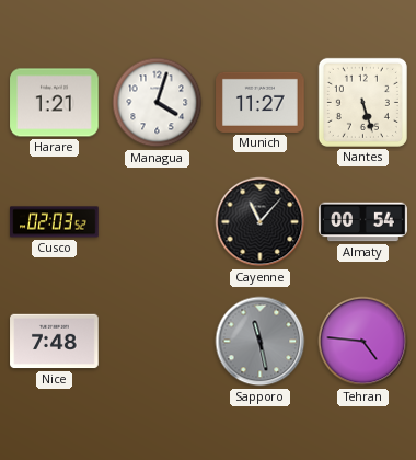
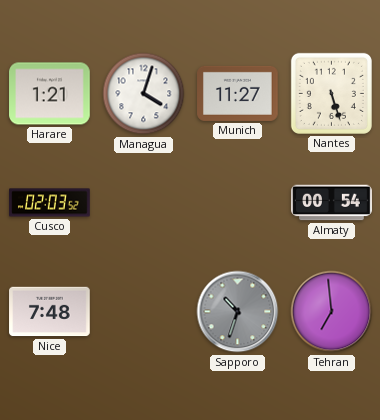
Cayenne: 11:07 -> none
Sapporo: 11:28 -> 10:33
Tehran: 4:46 -> 6:59
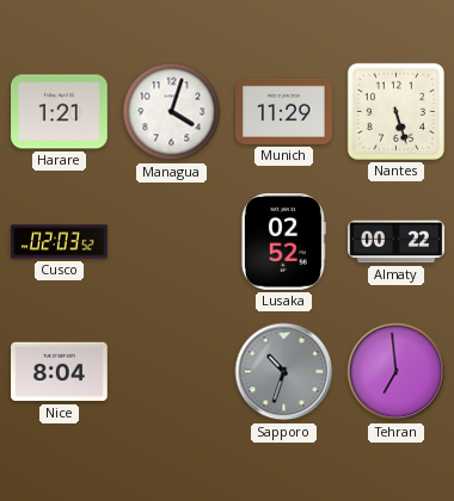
Munich: 11:27 -> 11:29
Lusaka: none -> 02:52
Almaty: 00:54 -> 00:22
Nice: 7:48 -> 8:04
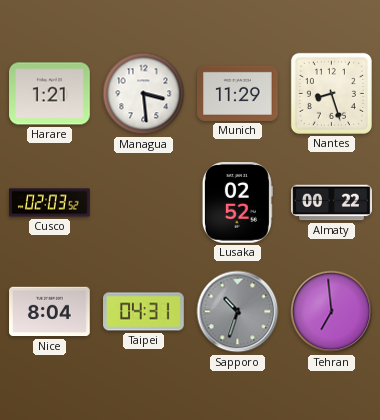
Managua: 4:03 -> 3:29
Nantes: 5:27 -> 8:27
Taipei: none -> 04:31
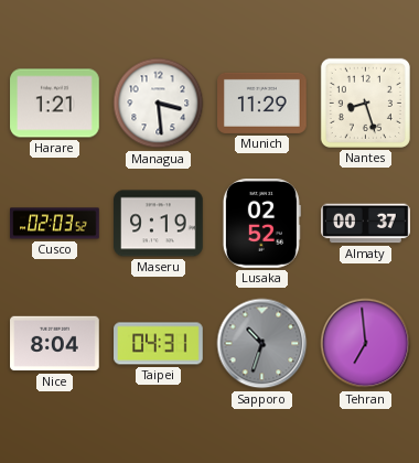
Maseru: none -> 9:19
Almaty: 00:22 -> 00:37
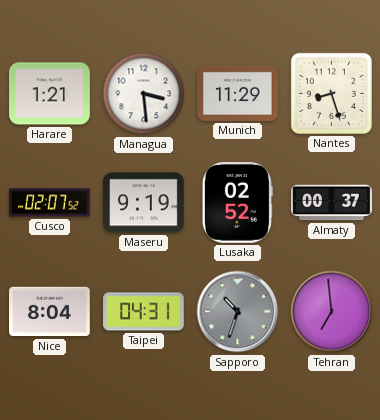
Cusco: 02:03 -> 02:07
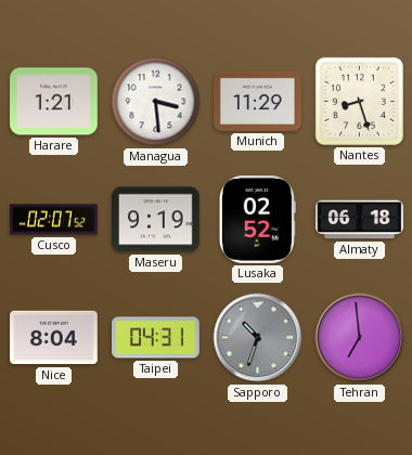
Almaty: 00:37 -> 06:18
